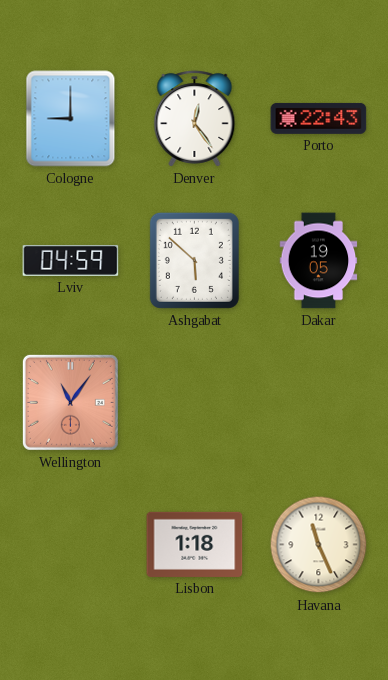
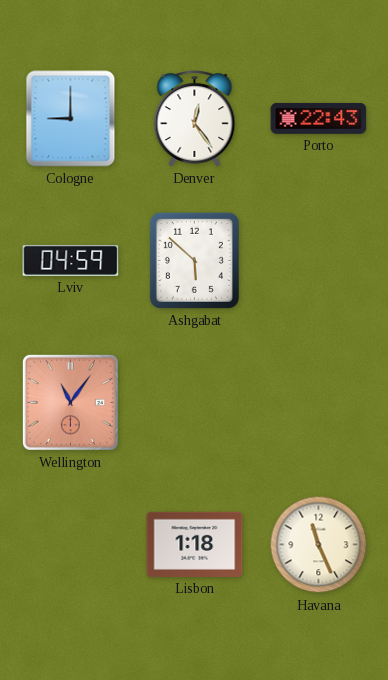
Dakar: 19:05 -> none
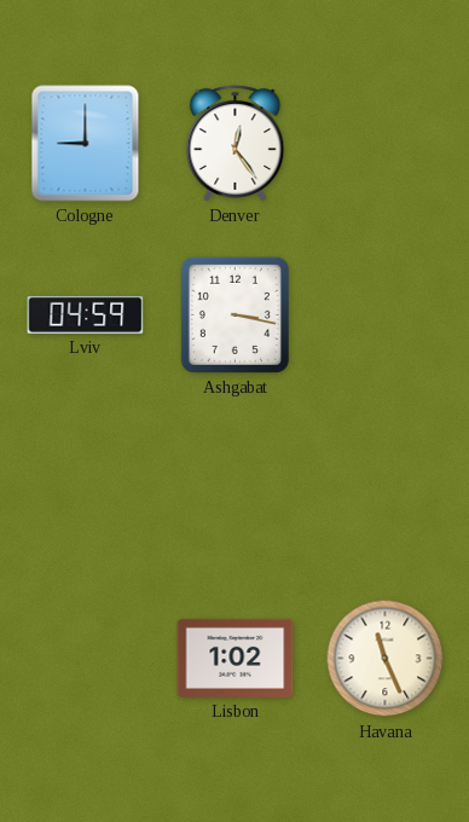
Porto: 22:43 -> none
Ashgabat: 5:52 -> 3:17
Wellington: 11:06 -> none
Lisbon: 1:18 -> 1:02
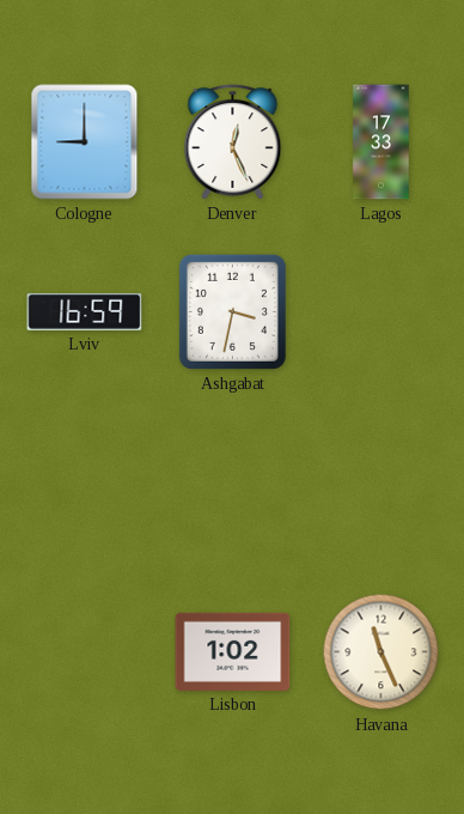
Denver: 12:24 -> 12:26
Lagos: none -> 17:33
Lviv: 04:59 -> 16:59
Ashgabat: 3:17 -> 3:32
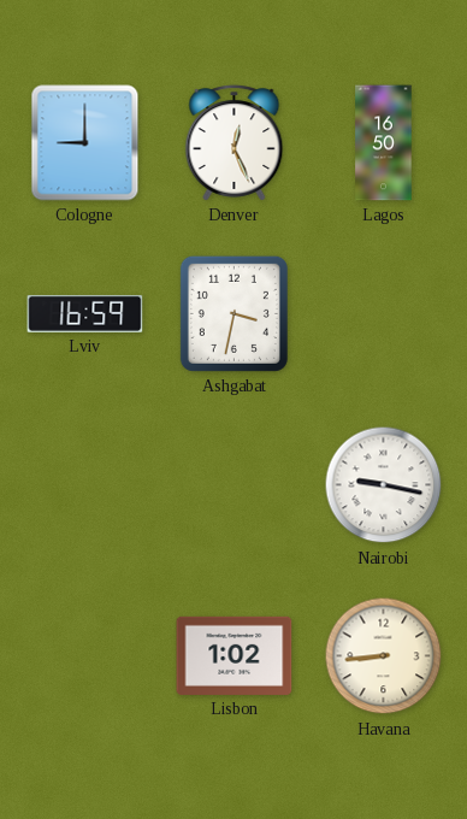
Lagos: 17:33 -> 16:50
Nairobi: none -> 9:17
Havana: 11:26 -> 8:44
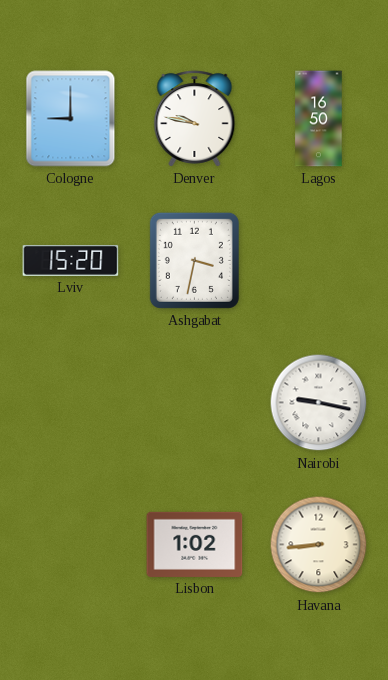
Denver: 12:26 -> 9:47
Lviv: 16:59 -> 15:20
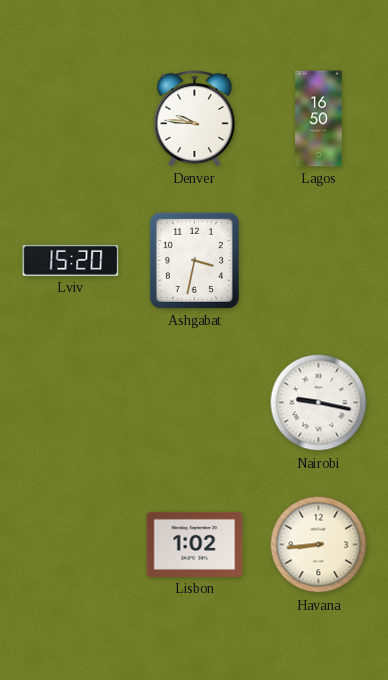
Cologne: 9:00 -> none
Denver: 9:47 -> 9:46
